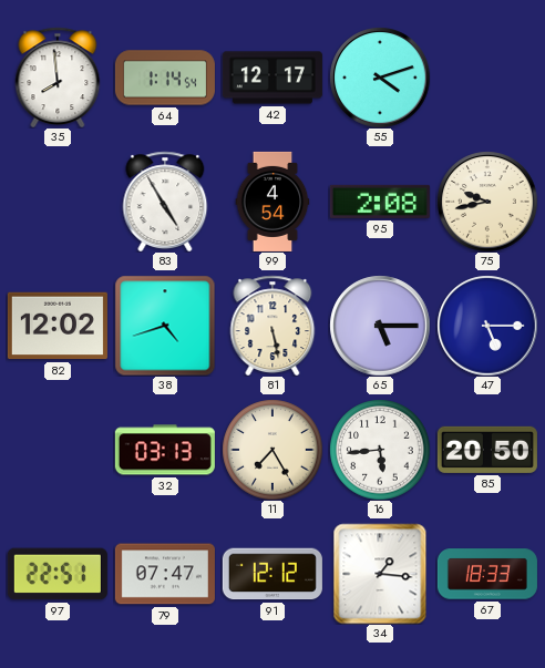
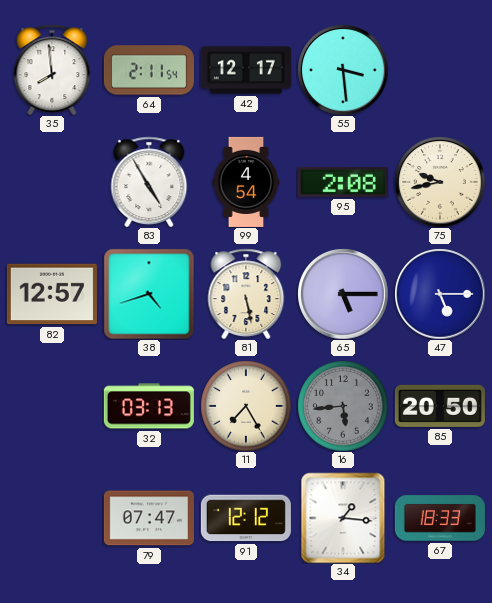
64: 1:14 -> 2:11
55: 4:12 -> 3:29
82: 12:02 -> 12:57
16 dial: white -> grey
97: 22:51 -> none
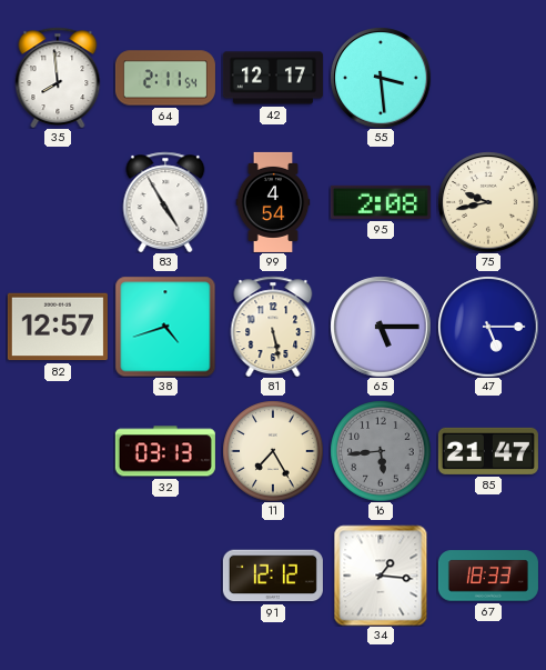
85: 20:50 -> 21:47
79: 07:47 -> none
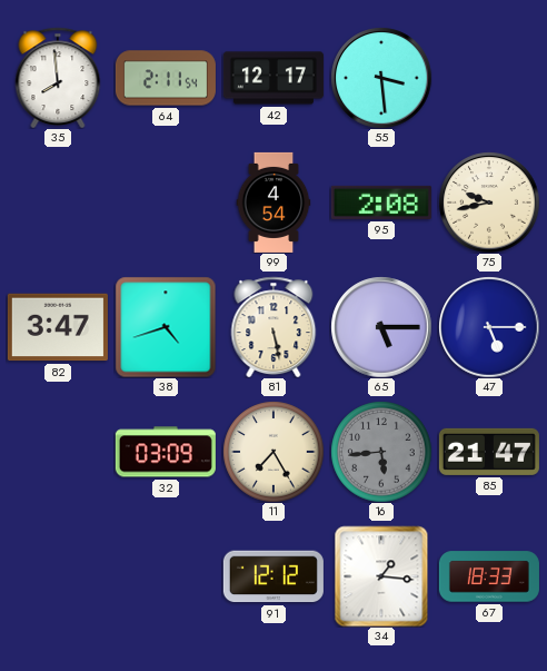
83: 4:55 -> none
82: 12:57 -> 3:47
32: 03:13 -> 03:09
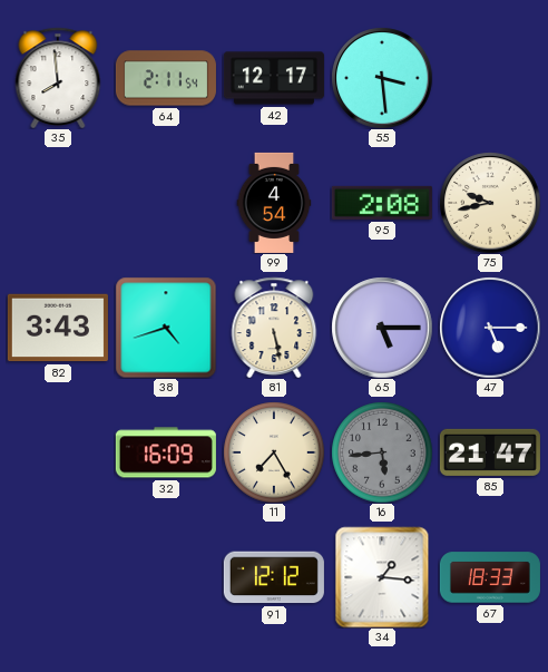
82: 3:47 -> 3:43
32: 03:09 -> 16:09
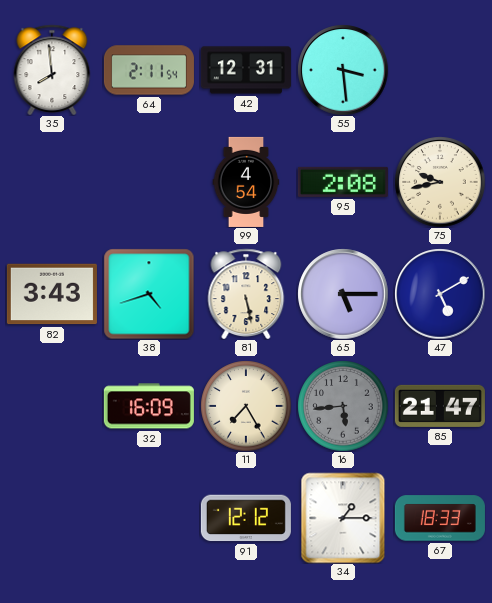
42: 12:17 -> 12:31
47: 5:15 -> 5:10
34: 1:16 -> 1:15
